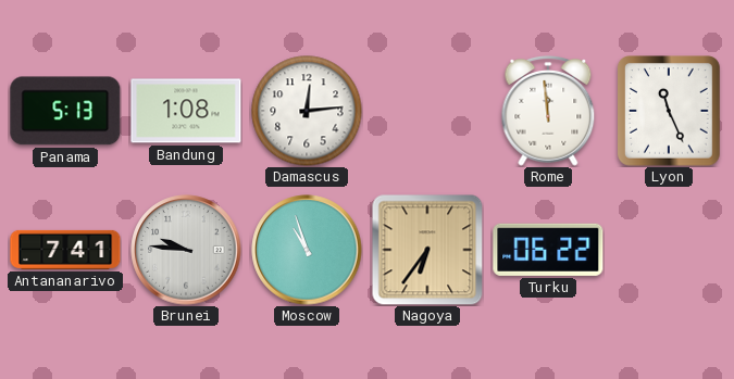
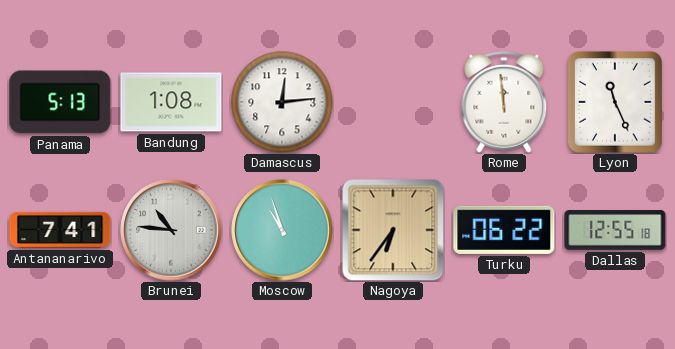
Brunei: 9:46 -> 10:46
Dallas: none -> 12:55
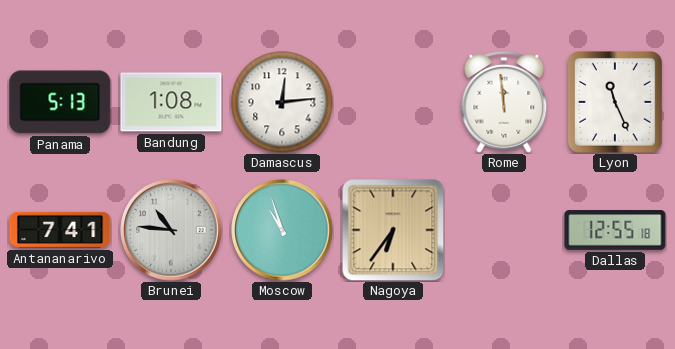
Turku: 06:22 -> none
